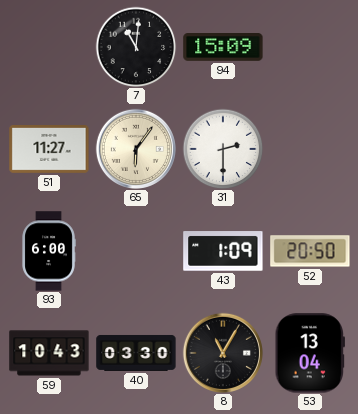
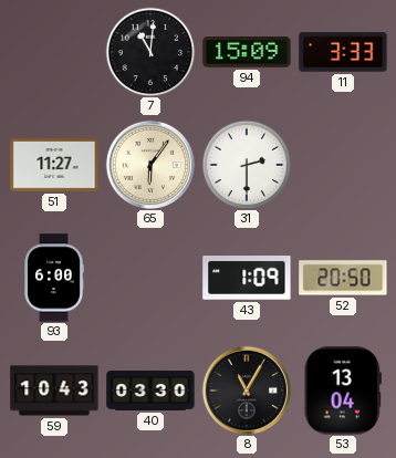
11: none -> 3:33
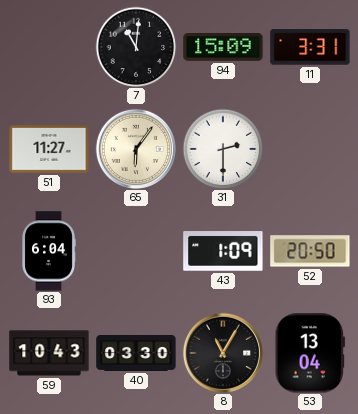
11: 3:33 -> 3:31
93: 6:00 -> 6:04
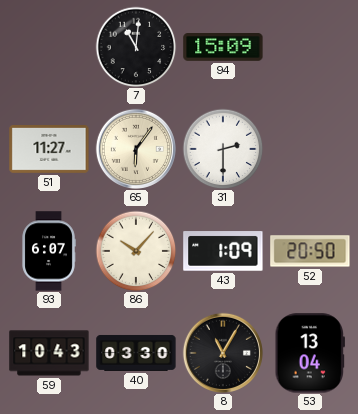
11: 3:31 -> none
93: 6:04 -> 6:07
86: none -> 10:07
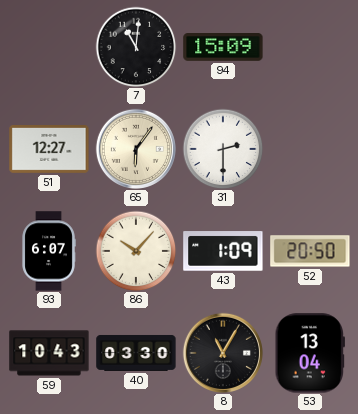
51: 11:27 -> 12:27
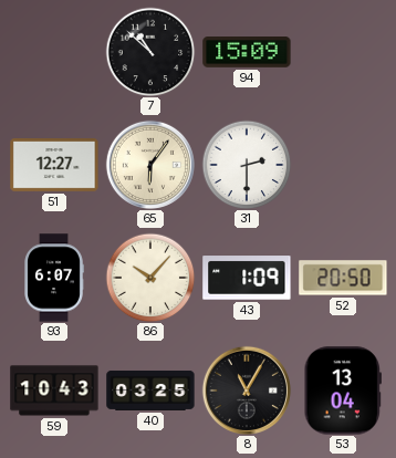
7: 11:01 -> 10:52
40: 03:30 -> 03:25
